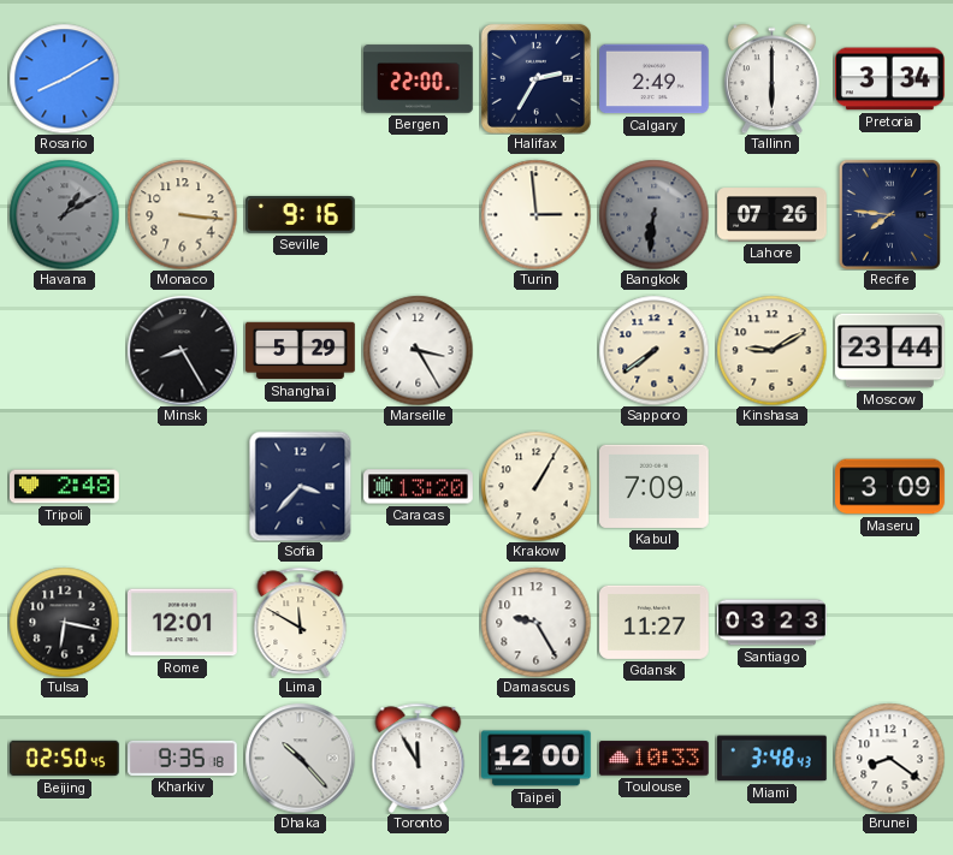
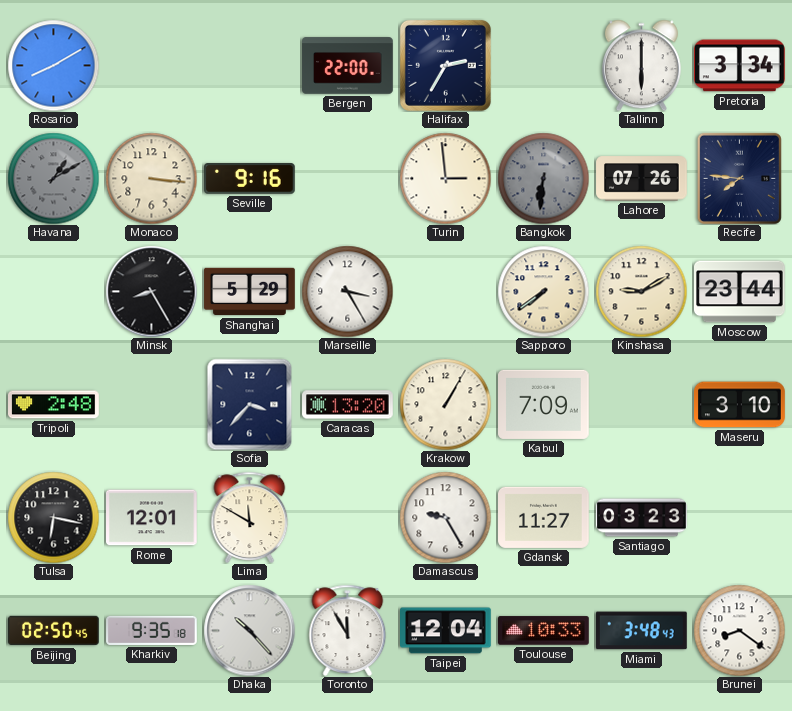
Calgary: 2:49 -> none
Maseru: 3:09 -> 3:10
Taipei: 12:00 -> 12:04
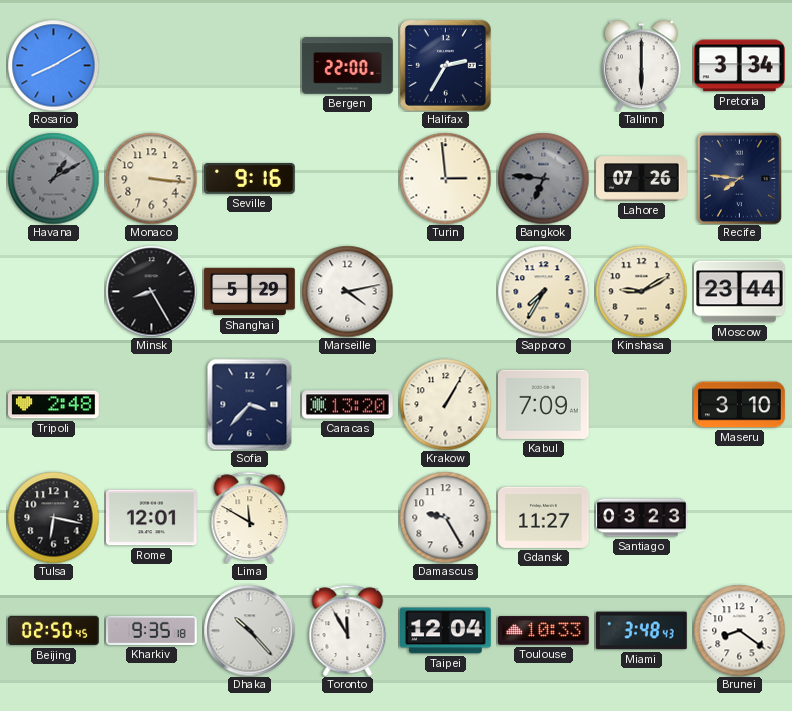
Bangkok: 6:31 -> 6:46
Marseille: 3:25 -> 4:13
Sapporo: 7:39 -> 7:35
